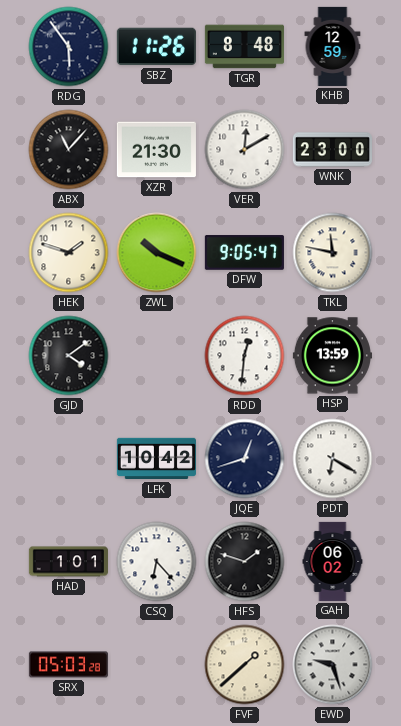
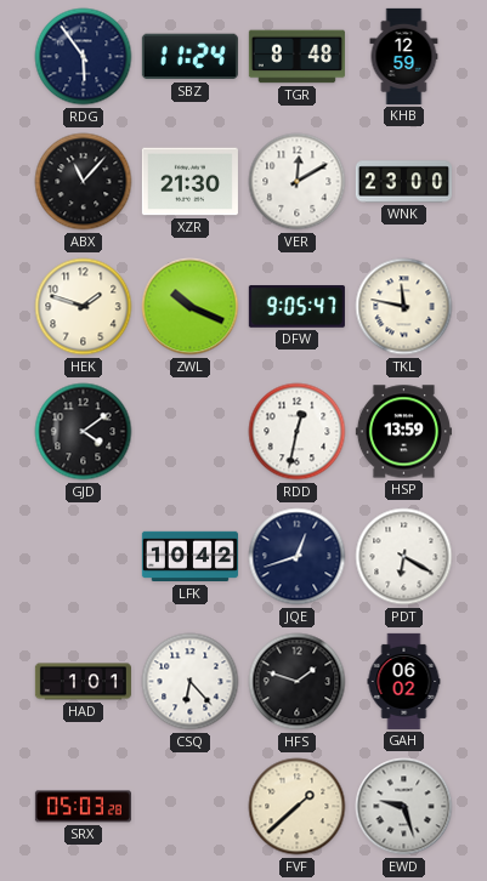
SBZ: 11:26 -> 11:24
RDD: 12:31 -> 12:32
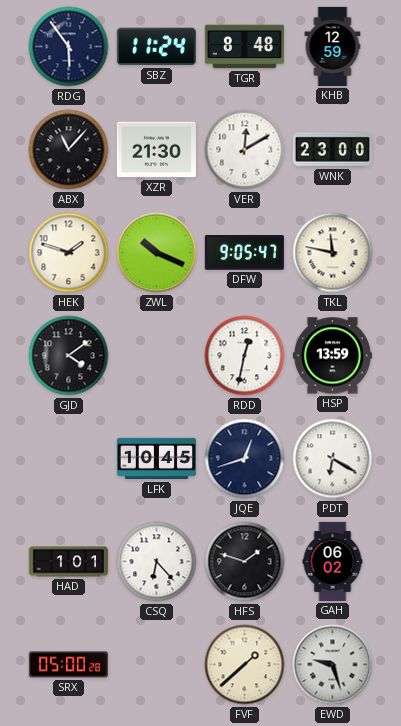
LFK: 10:42 -> 10:45
SRX: 05:03 -> 05:00
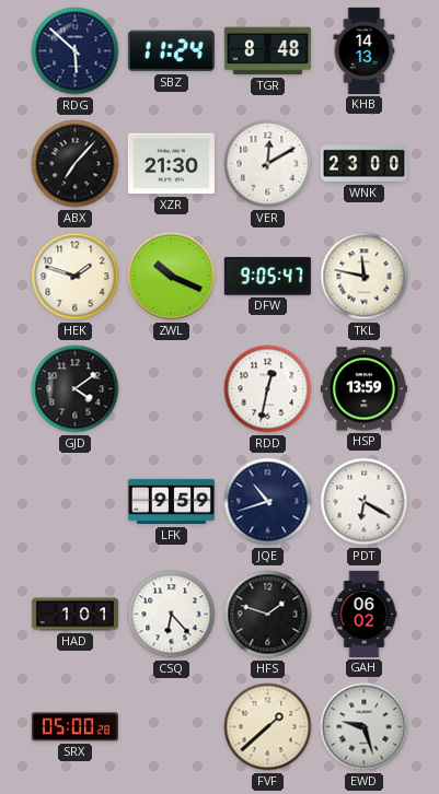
RDG: 5:54 -> 5:52
KHB: 12:59 -> 14:13
ABX: 11:07 -> 7:07
LFK: 10:45 -> 9:59
JQE: 12:42 -> 10:42
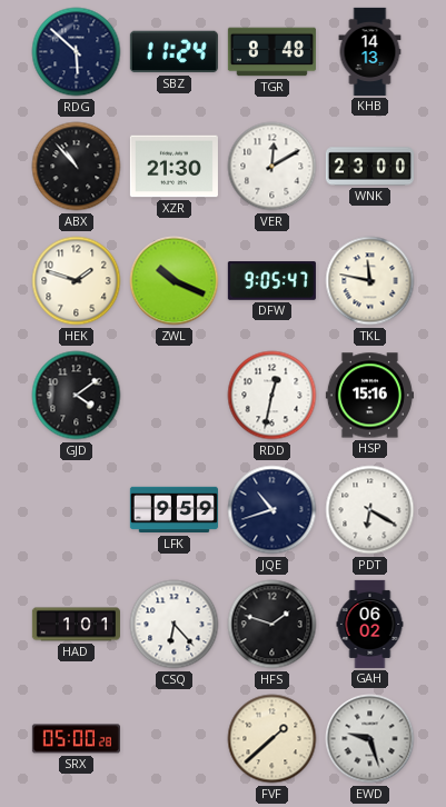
ABX: 7:07 -> 10:53
HSP: 13:59 -> 15:16
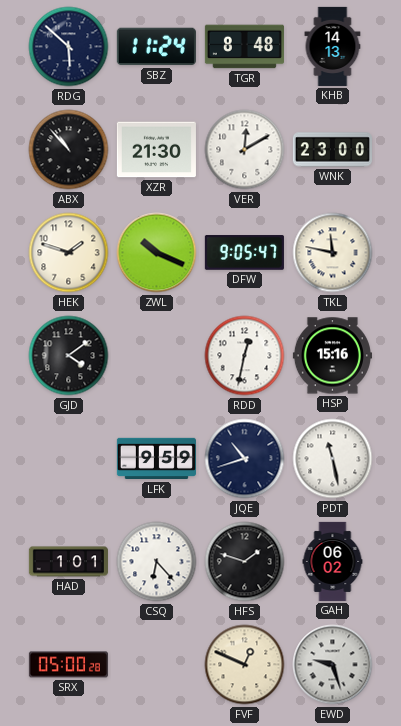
PDT: 6:20 -> 11:28
FVF: 1:38 -> 12:49
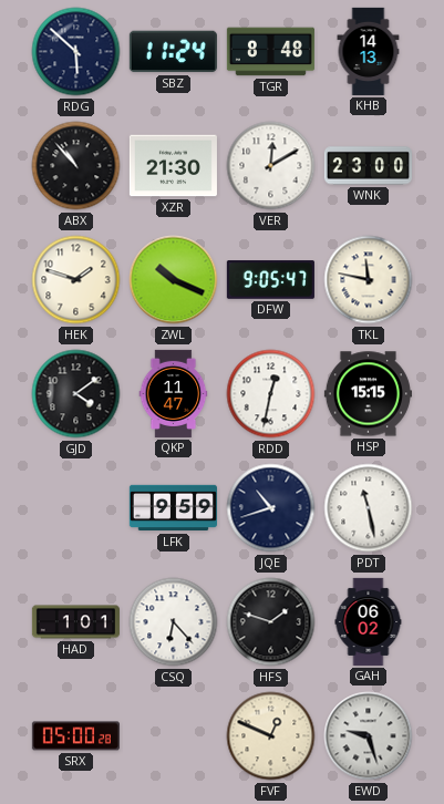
QKP: none -> 11:47
HSP: 15:16 -> 15:15
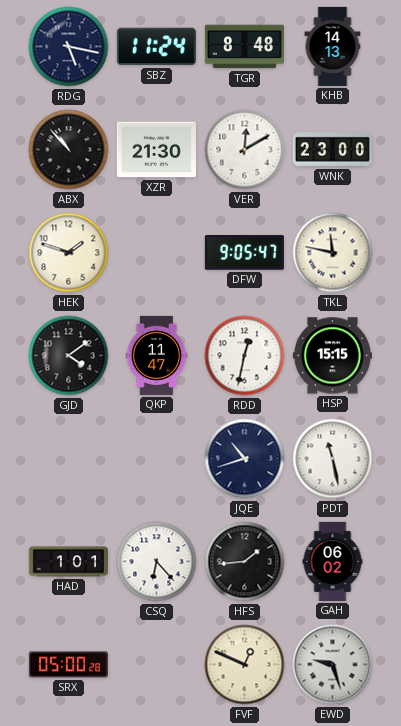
RDG: 5:52 -> 5:17
ZWL: 10:19 -> none
LFK: 9:59 -> none
HFS: 1:48 -> 1:44
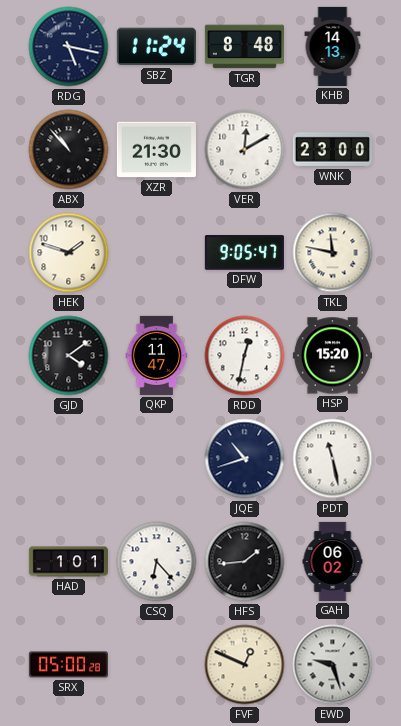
HSP: 15:15 -> 15:20
